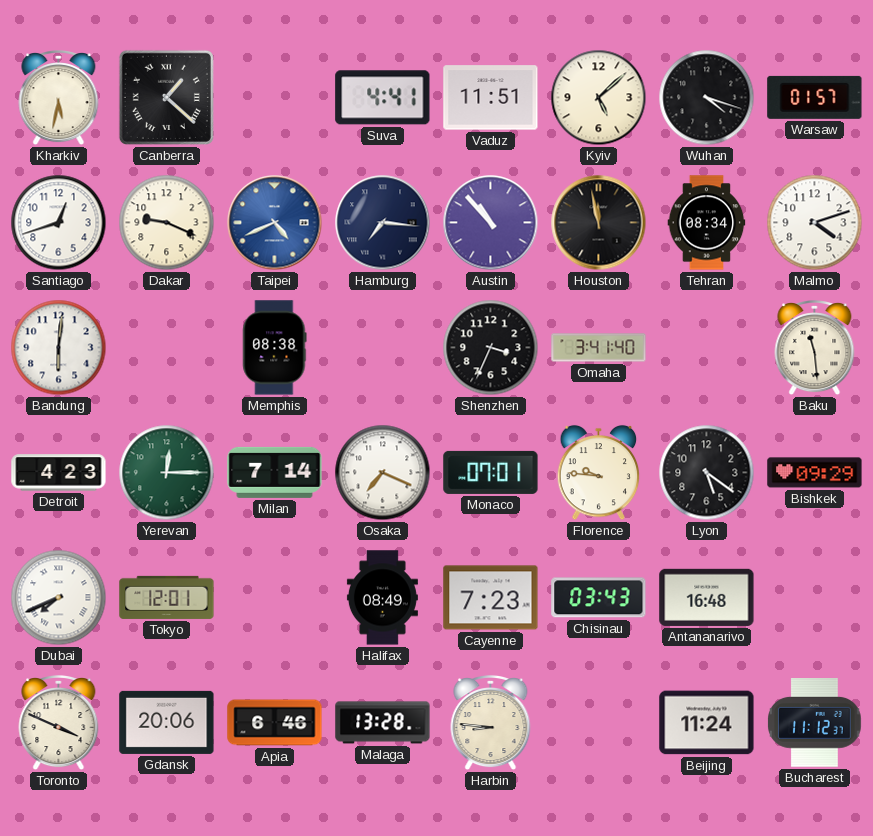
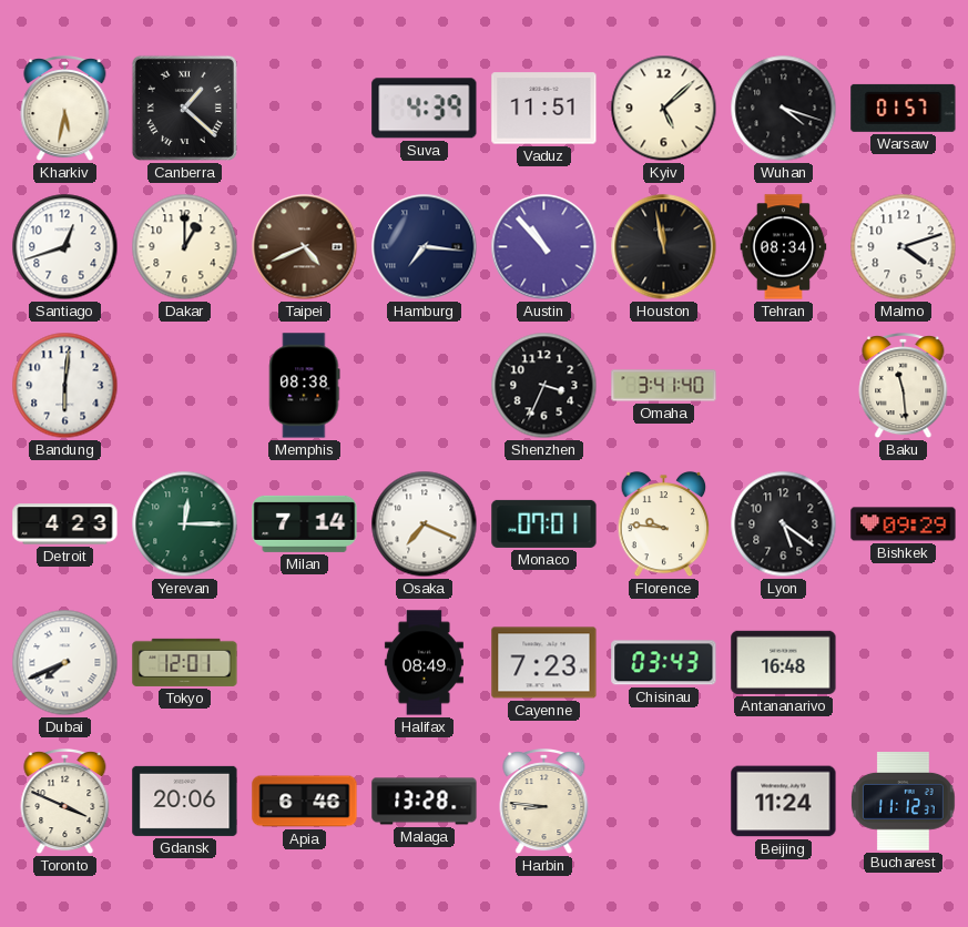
Suva: 4:41 -> 4:39
Dakar: 9:19 -> 1:00
Taipei dial: blue -> brown
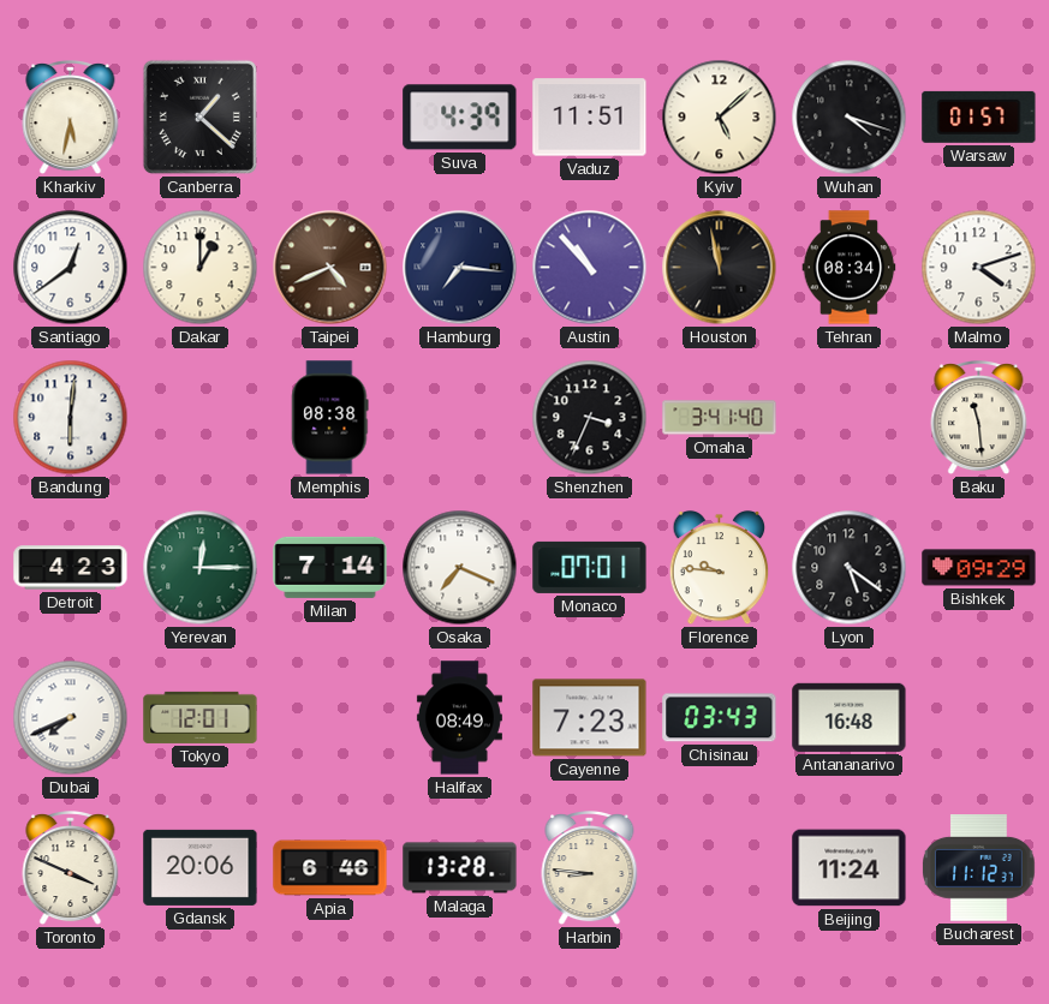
Santiago: 12:42 -> 12:39
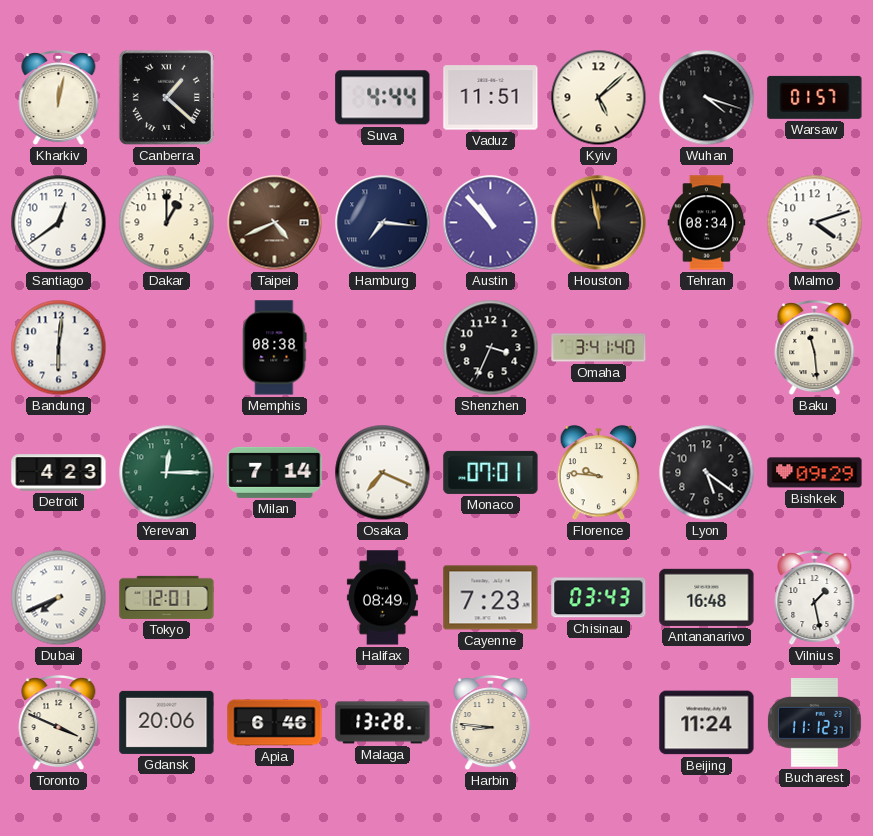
Kharkiv: 5:32 -> 12:02
Suva: 4:39 -> 4:44
Vilnius: none -> 1:28
